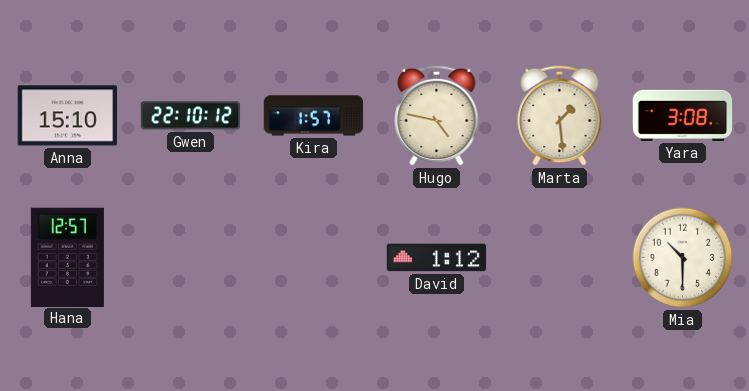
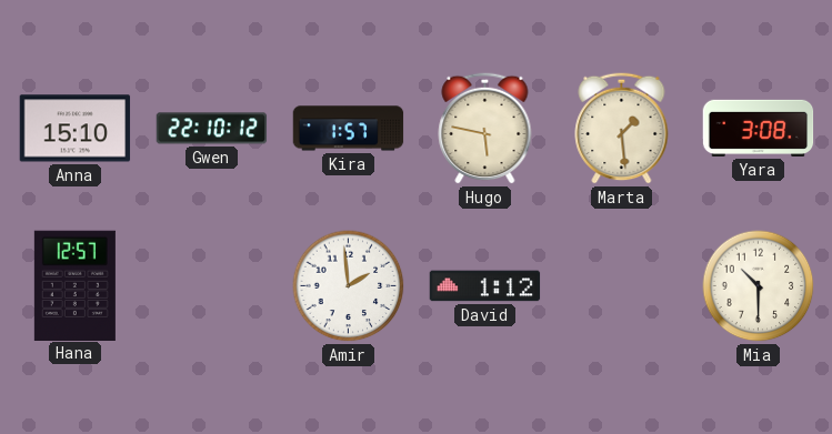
Hugo: 4:47 -> 5:47
Amir: none -> 1:59
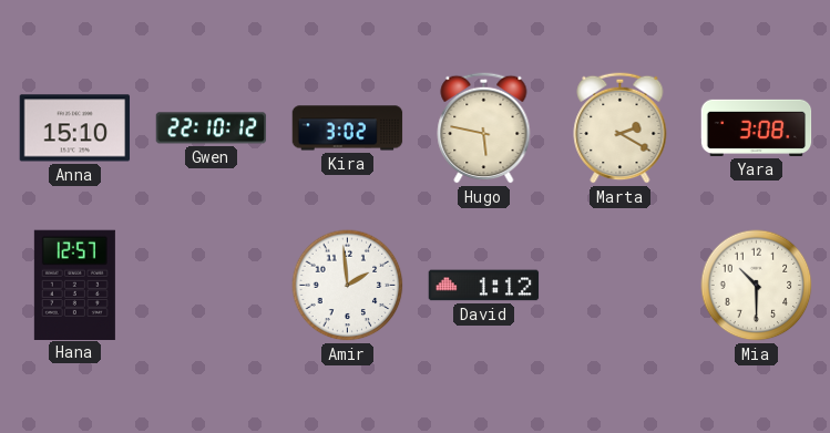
Kira: 1:57 -> 3:02
Marta: 1:29 -> 2:20
